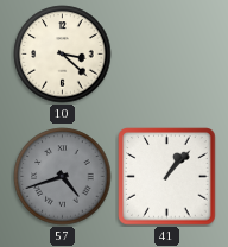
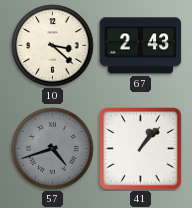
67: none -> 2:43
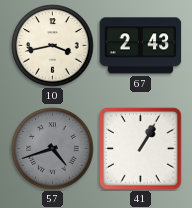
10: 3:22 -> 3:43
41: 1:07 -> 1:05
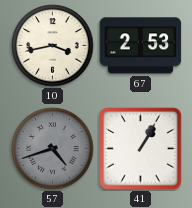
67: 2:43 -> 2:53
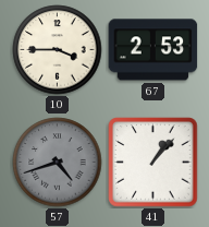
10: 3:43 -> 3:45
41: 1:05 -> 1:07
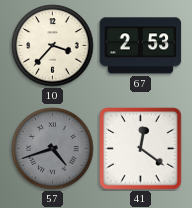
10: 3:45 -> 3:37
41: 1:07 -> 12:21
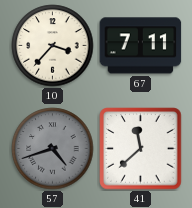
67: 2:53 -> 7:11
41: 12:21 -> 11:38
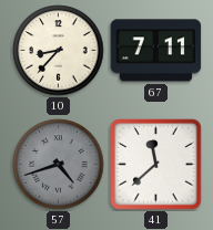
10: 3:37 -> 8:37
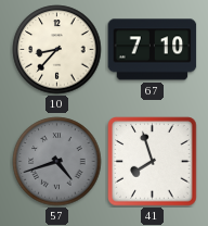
67: 7:11 -> 7:10
41: 11:38 -> 7:57
